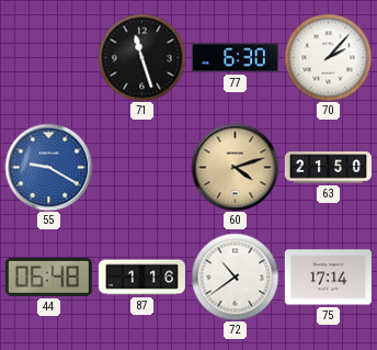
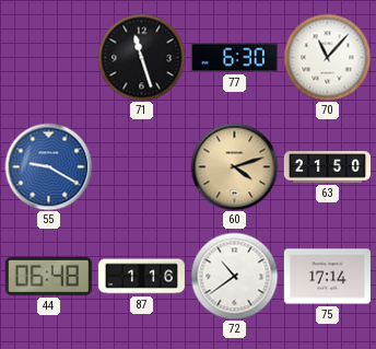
70: 2:07 -> 11:07
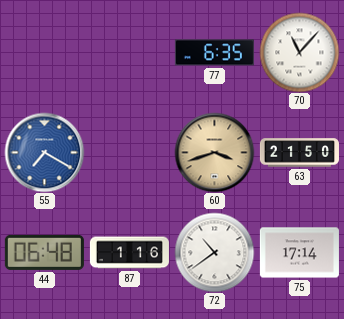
71: 11:27 -> none
77: 6:30 -> 6:35
55: 9:20 -> 7:20
60: 4:12 -> 3:42
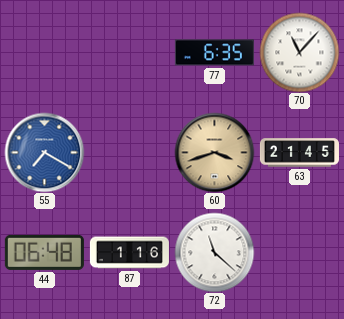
63: 21:50 -> 21:45
72: 10:39 -> 11:22
75: 17:14 -> none
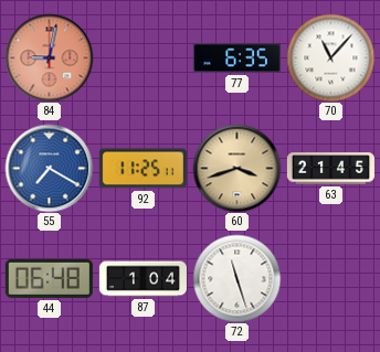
84: none -> 9:02
92: none -> 11:25
87: 1:16 -> 1:04
72: 11:22 -> 11:27
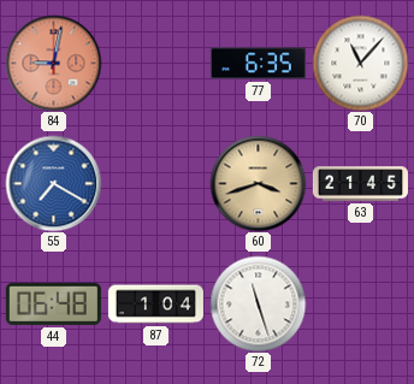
92: 11:25 -> none
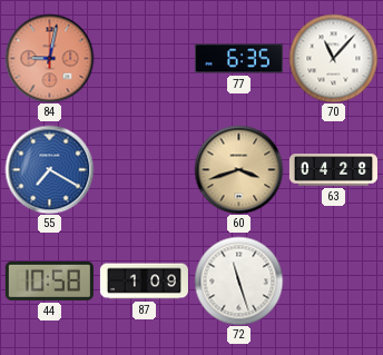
63: 21:45 -> 04:28
44: 06:48 -> 10:58
87: 1:04 -> 1:09
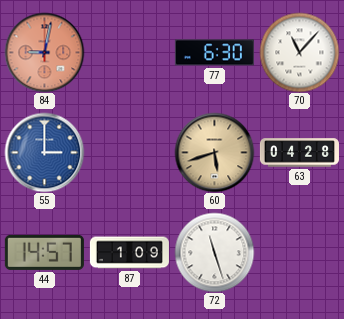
77: 6:35 -> 6:30
55: 7:20 -> 3:00
60: 3:42 -> 5:42
44: 10:58 -> 14:57
